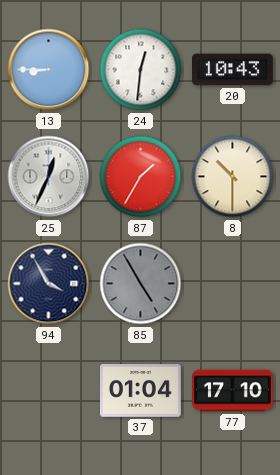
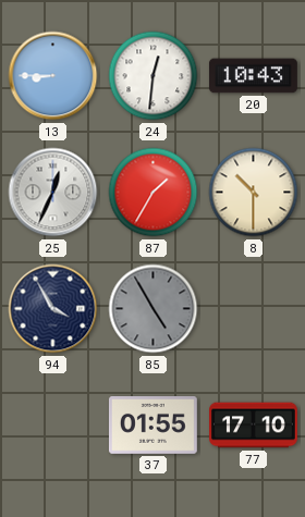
37: 01:04 -> 01:55
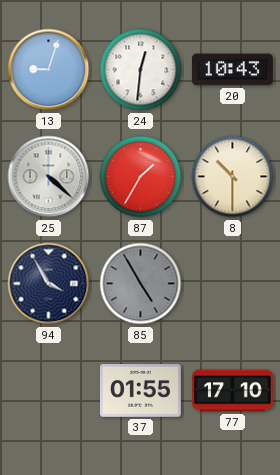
13: 8:45 -> 9:03
25: 12:34 -> 4:22
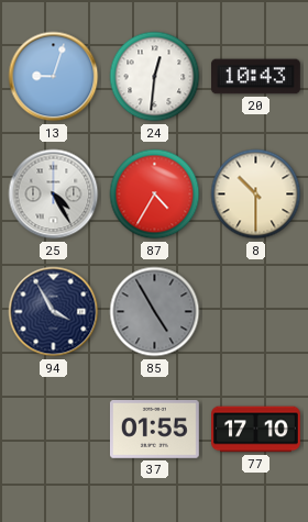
25: 4:22 -> 4:25
87: 1:35 -> 4:35
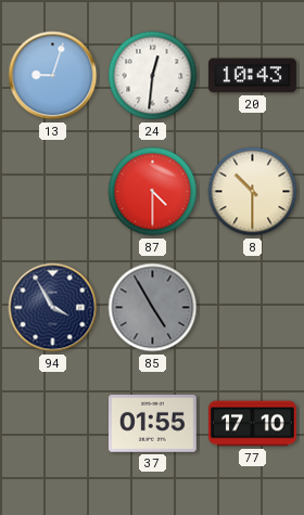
25: 4:25 -> none
87: 4:35 -> 4:30
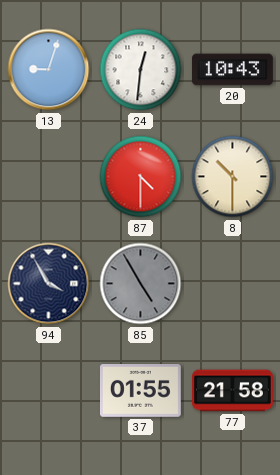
77: 17:10 -> 21:58
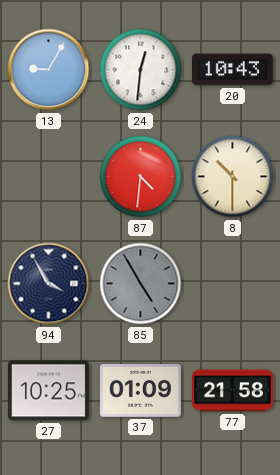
13: 9:03 -> 9:05
87: 4:30 -> 4:31
27: none -> 10:25
37: 01:55 -> 01:09
